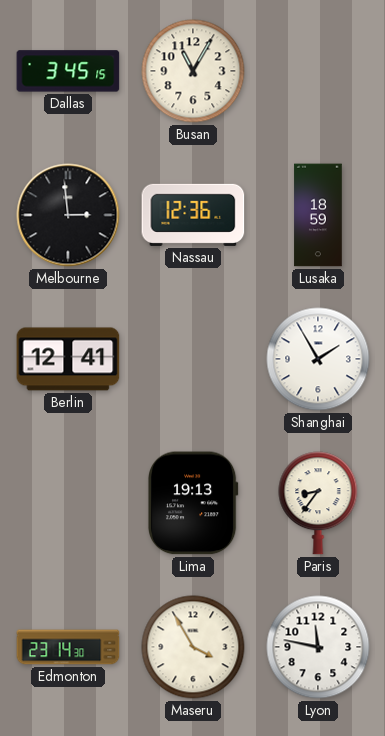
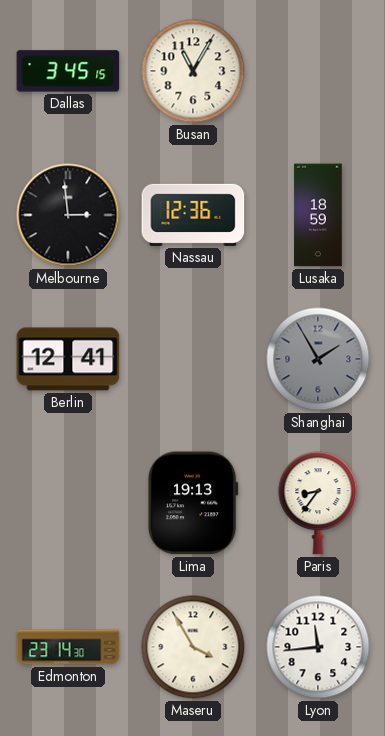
Shanghai dial: white -> grey
Lyon: 11:47 -> 11:44
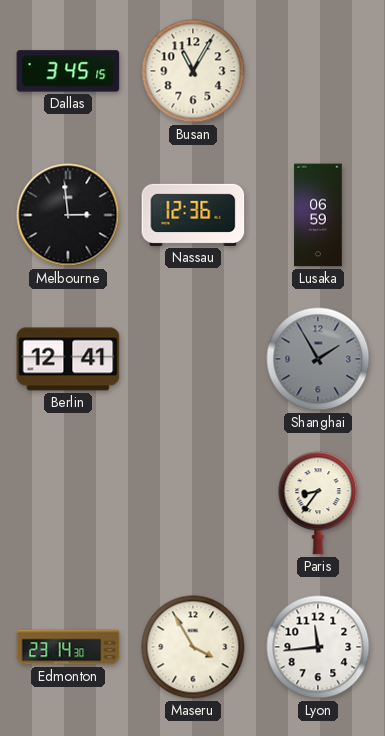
Lusaka: 18:59 -> 06:59
Lima: 19:13 -> none
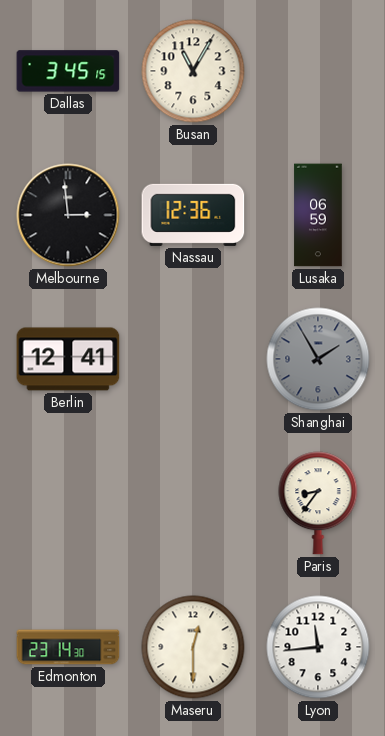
Maseru: 3:55 -> 12:30
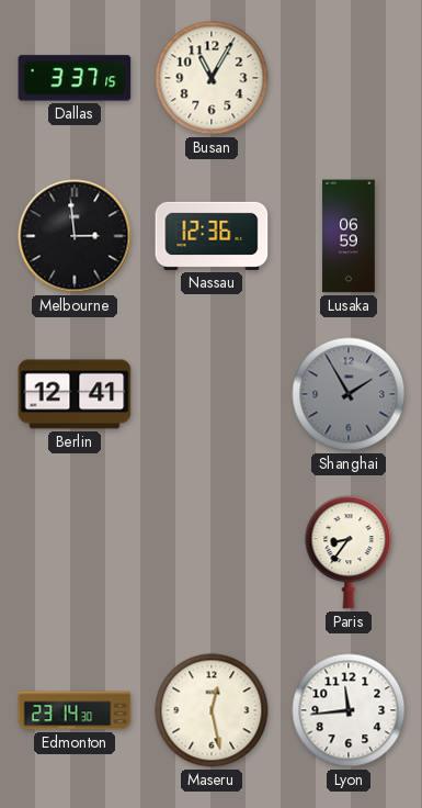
Dallas: 3:45 -> 3:37
Maseru: 12:30 -> 12:28
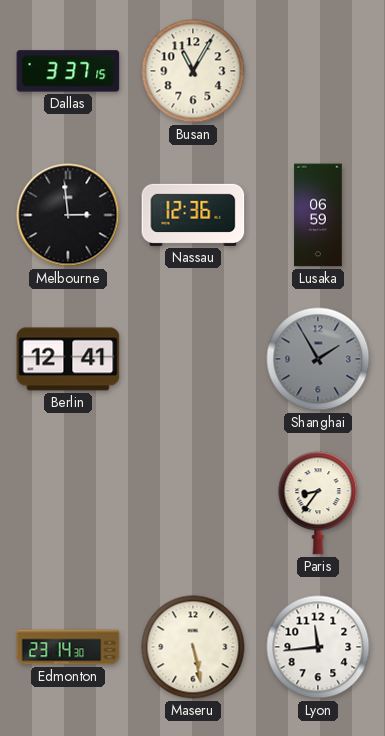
Maseru: 12:28 -> 5:28
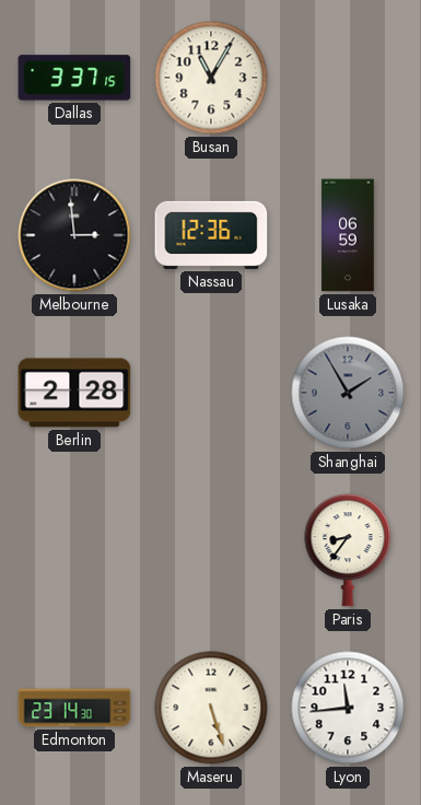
Berlin: 12:41 -> 2:28
Maseru: 5:28 -> 5:27
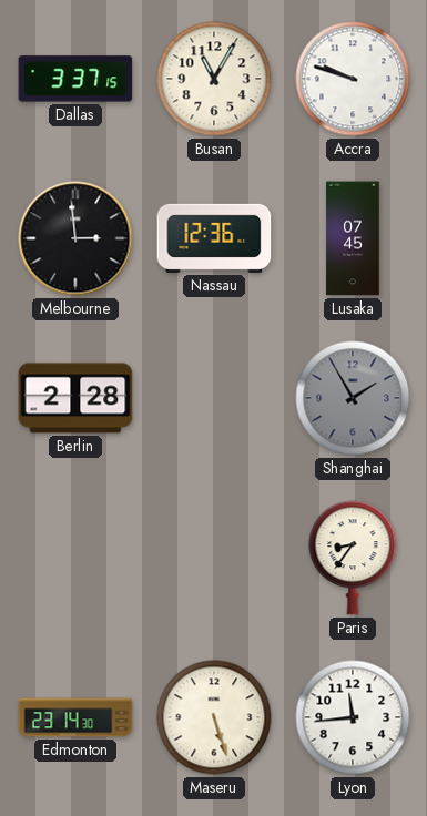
Accra: none -> 9:48
Lusaka: 06:59 -> 07:45
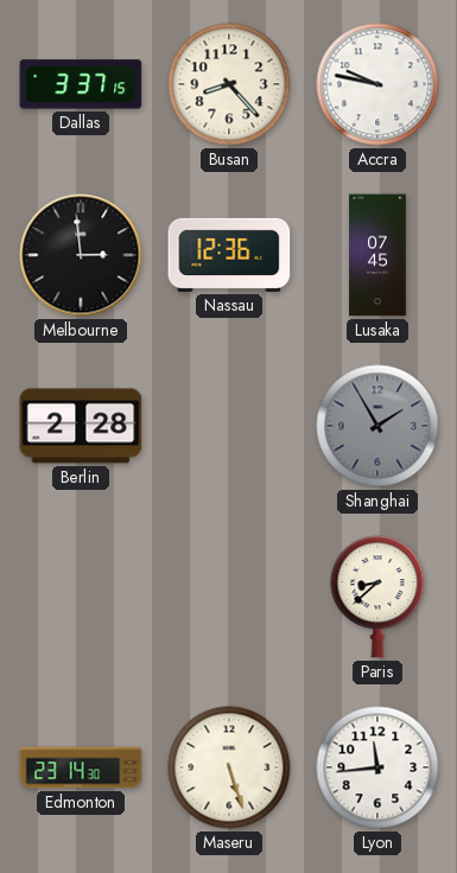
Busan: 11:05 -> 8:23
Accra: 9:48 -> 9:47
Paris: 8:36 -> 8:38
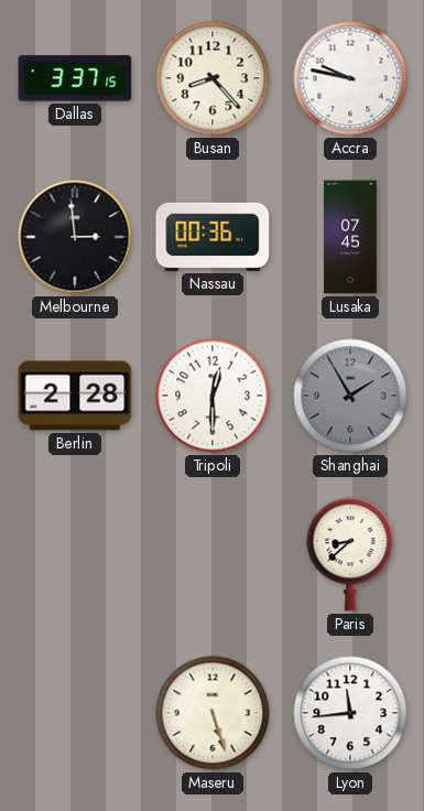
Nassau: 12:36 -> 00:36
Tripoli: none -> 12:30
Edmonton: 23:14 -> none
